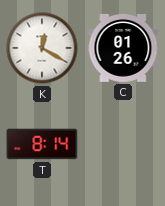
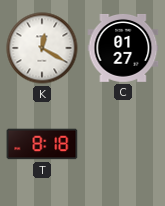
C: 01:26 -> 01:27
T: 8:14 -> 8:18
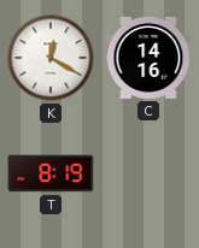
C: 01:27 -> 14:16
T: 8:18 -> 8:19
